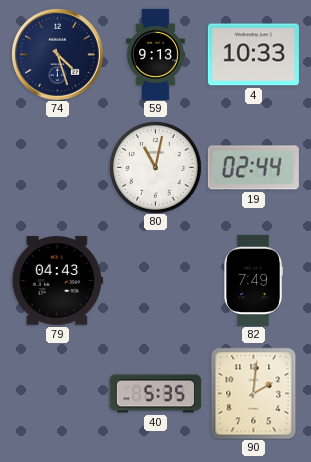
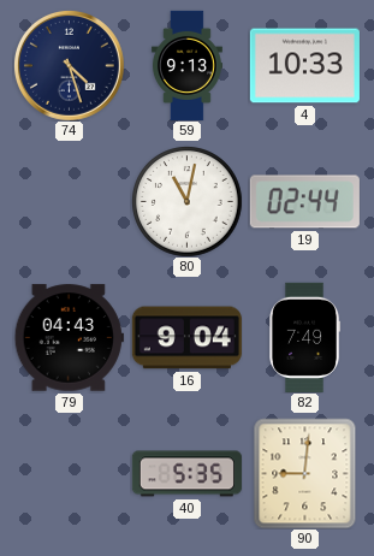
16: none -> 9:04
90: 2:01 -> 9:01
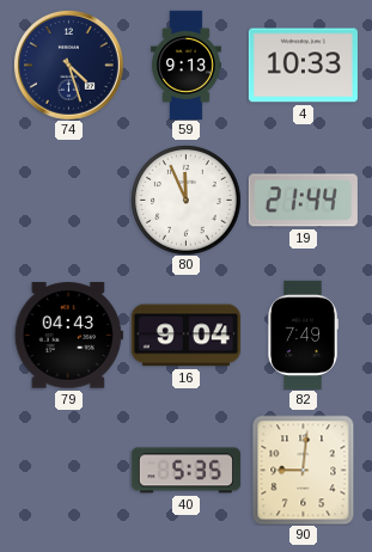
80: 11:02 -> 11:56
19: 02:44 -> 21:44
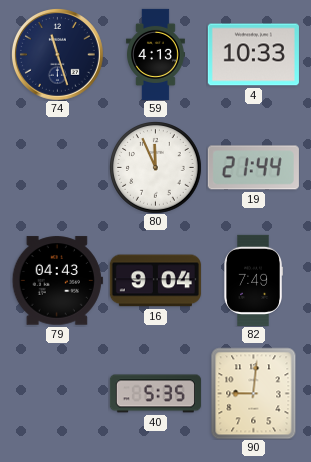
74: 4:27 -> 11:27
59: 9:13 -> 4:13
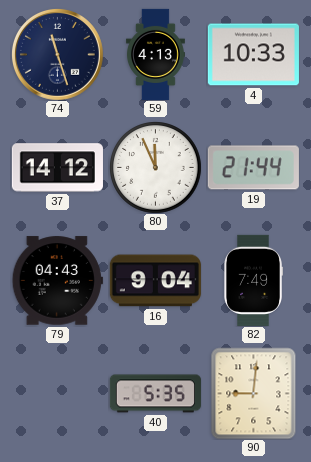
37: none -> 14:12
